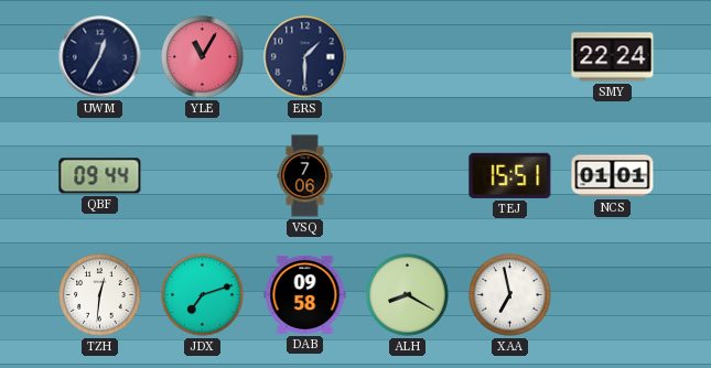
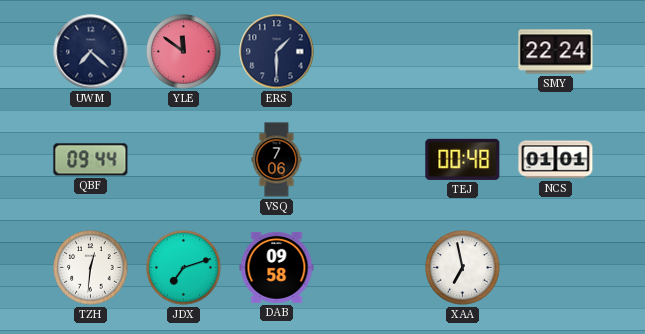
UWM: 12:35 -> 7:22
YLE: 11:05 -> 11:51
TEJ: 15:51 -> 00:48
ALH: 8:20 -> none
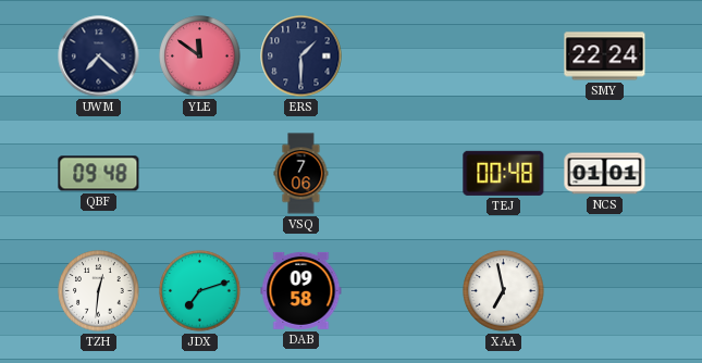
QBF: 09:44 -> 09:48
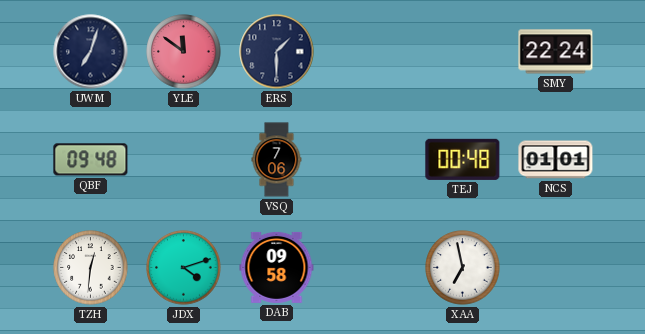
UWM: 7:22 -> 7:03
JDX: 7:12 -> 4:12
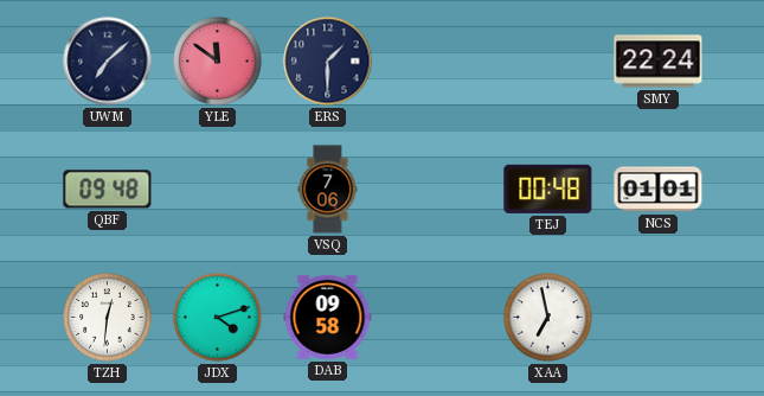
UWM: 7:03 -> 7:08
